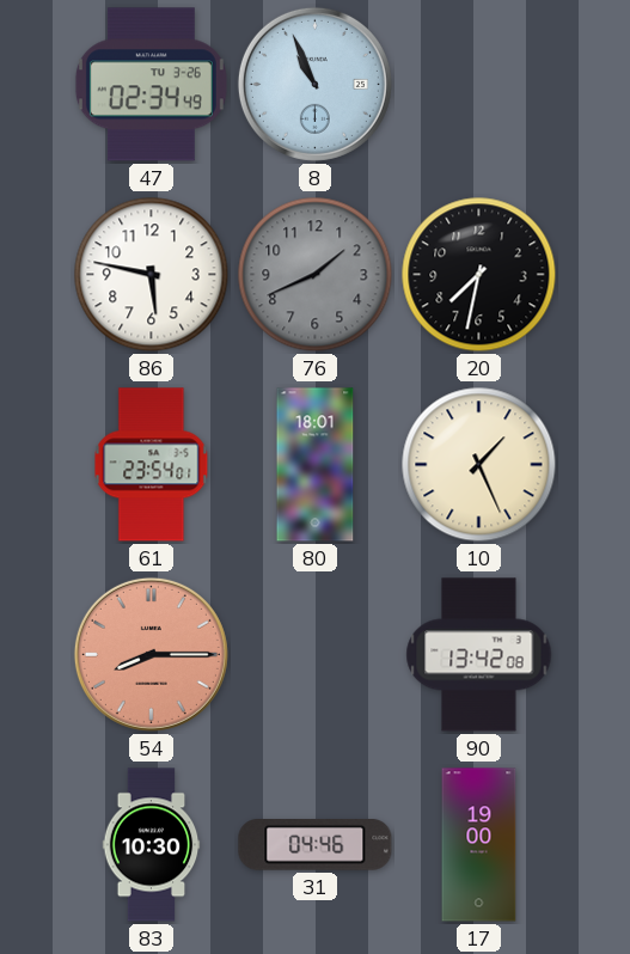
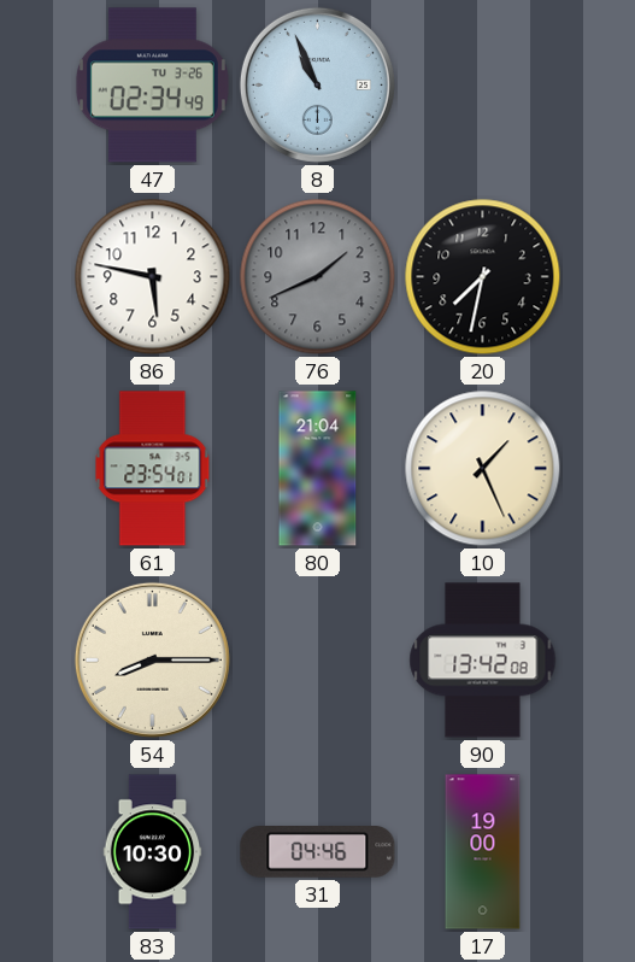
80: 18:01 -> 21:04
54 dial: salmon -> cream
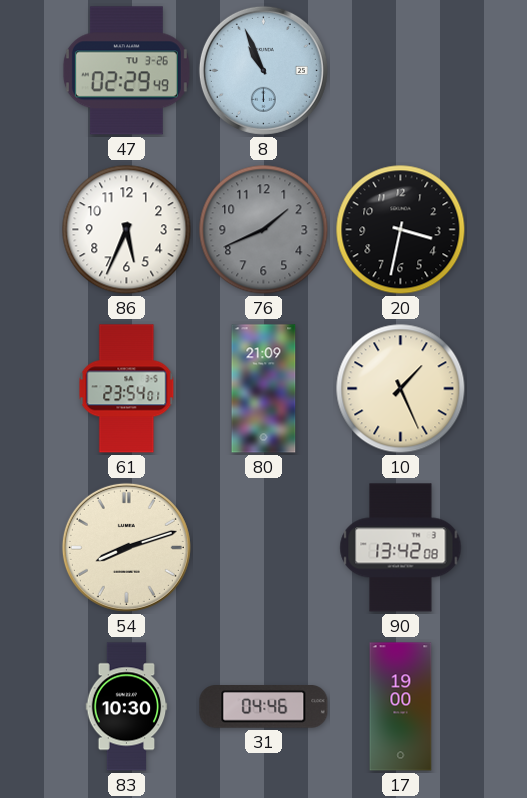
47: 02:34 -> 02:29
86: 5:47 -> 5:34
20: 7:32 -> 3:32
80: 21:04 -> 21:09
54: 8:15 -> 8:12
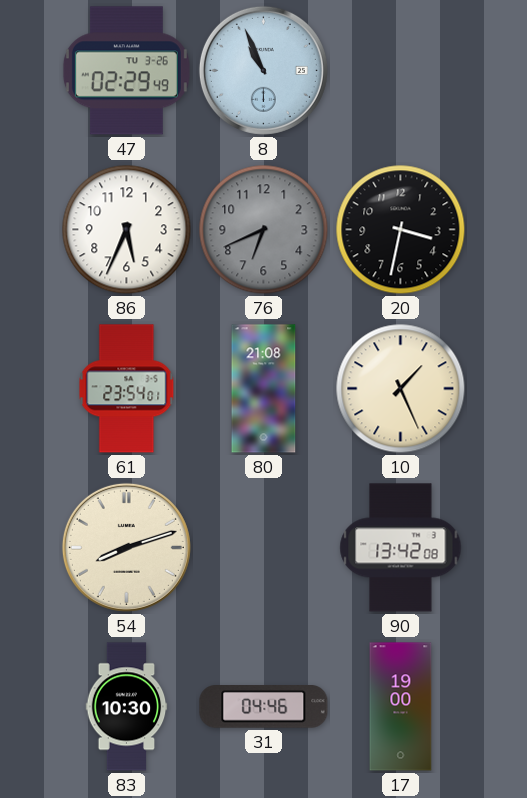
76: 1:41 -> 6:41
80: 21:09 -> 21:08
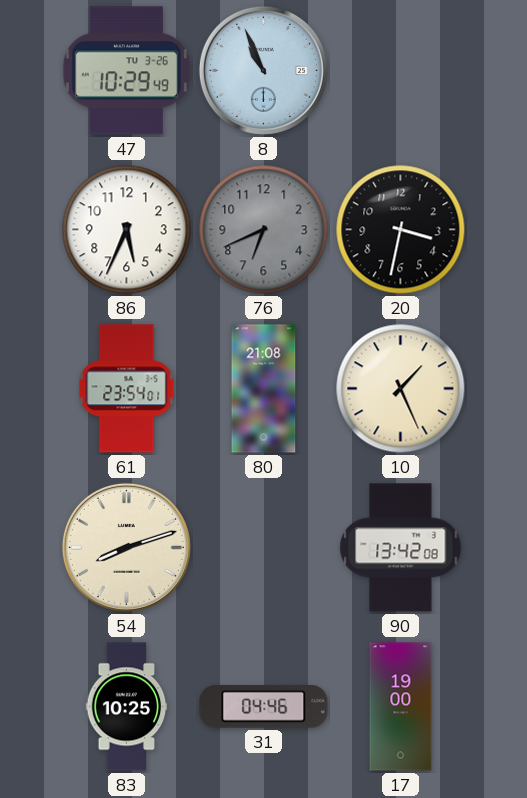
47: 02:29 -> 10:29
83: 10:30 -> 10:25
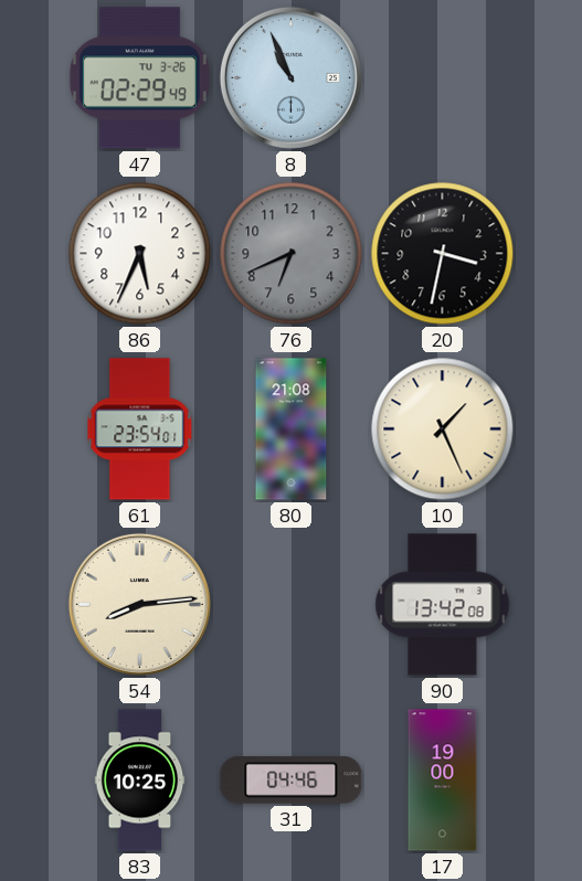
47: 10:29 -> 02:29
54: 8:12 -> 8:14
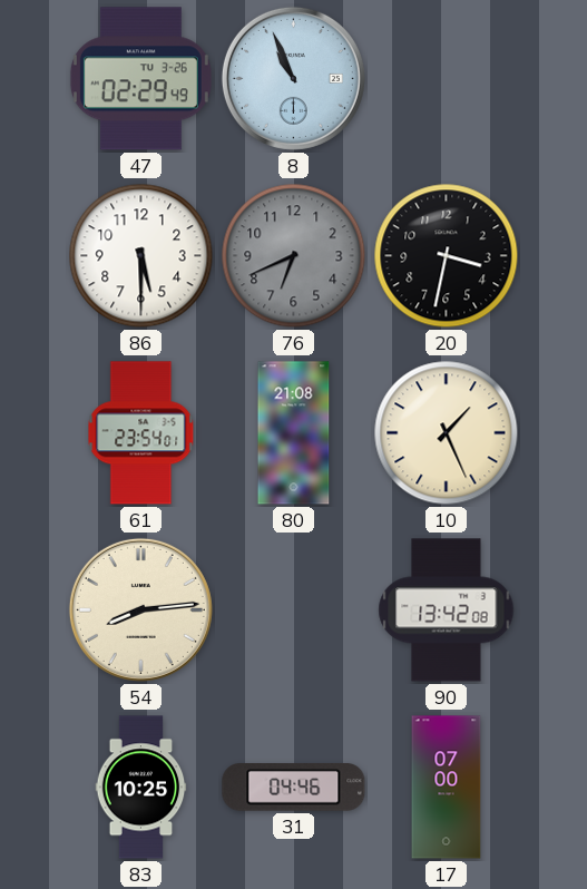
86: 5:34 -> 5:30
17: 19:00 -> 07:00
